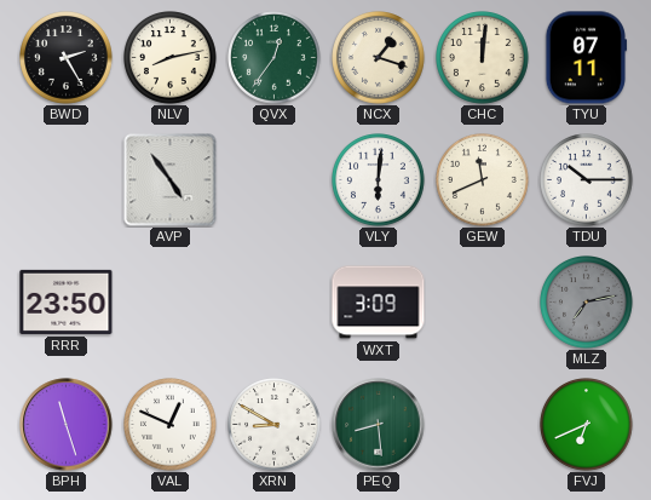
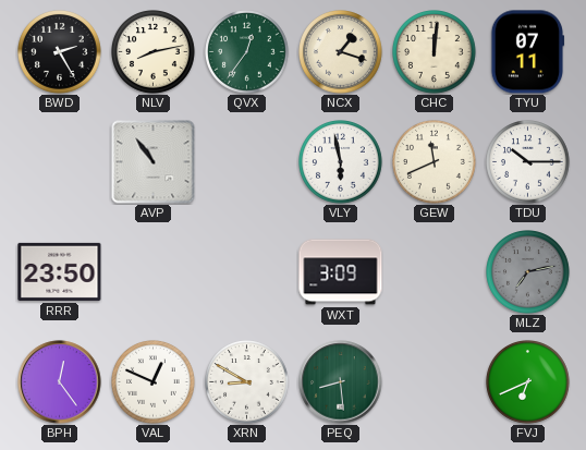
AVP: 4:54 -> 10:54
VLY: 6:01 -> 5:58
BPH: 11:27 -> 12:24
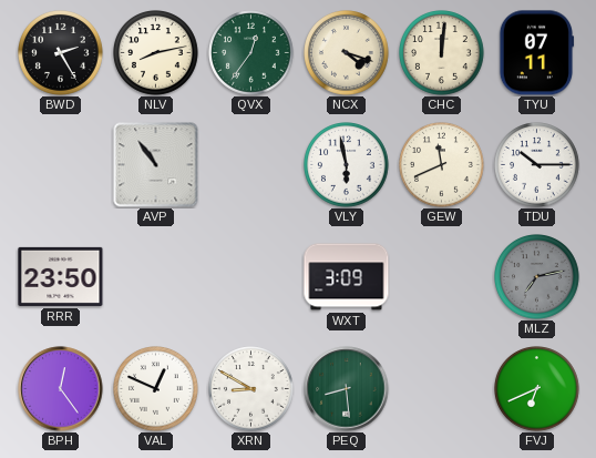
NCX: 1:18 -> 4:18
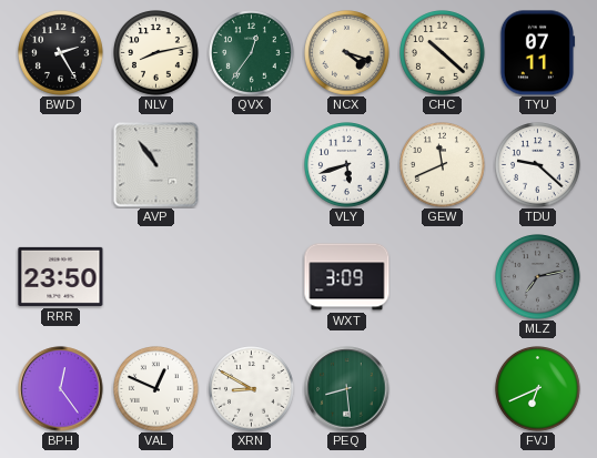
CHC: 12:01 -> 10:22
VLY: 5:58 -> 5:42
TDU: 10:15 -> 9:22
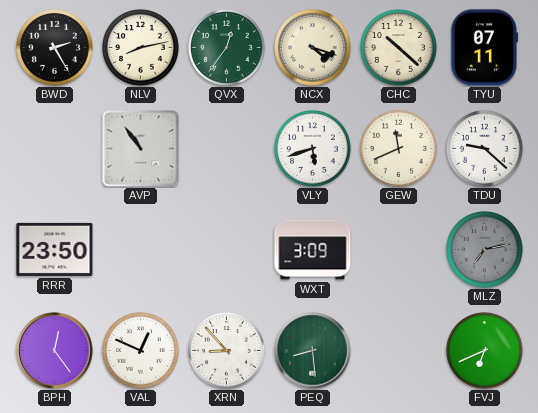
XRN: 8:50 -> 8:53
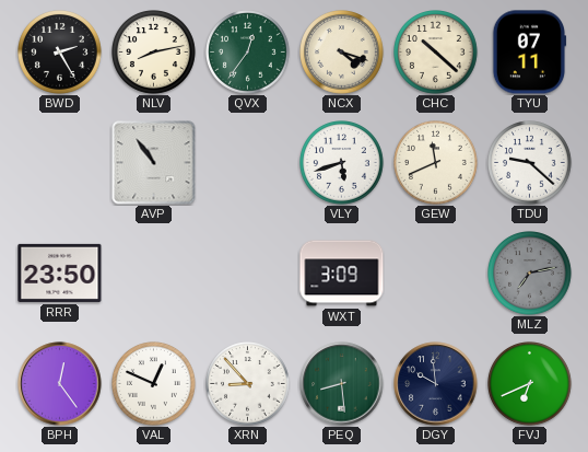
DGY: none -> 9:59
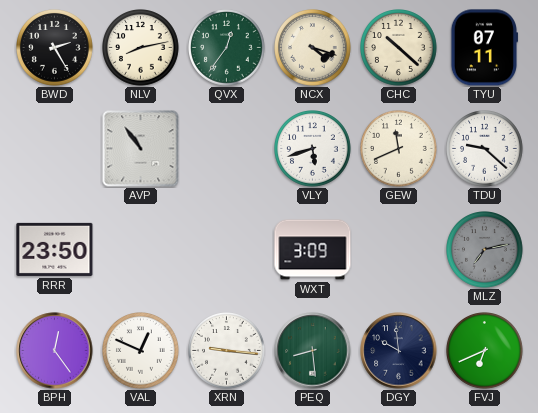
XRN: 8:53 -> 9:16
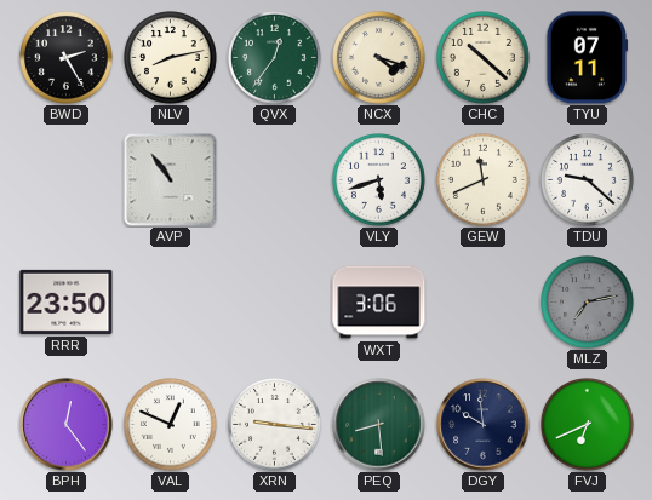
WXT: 3:09 -> 3:06
